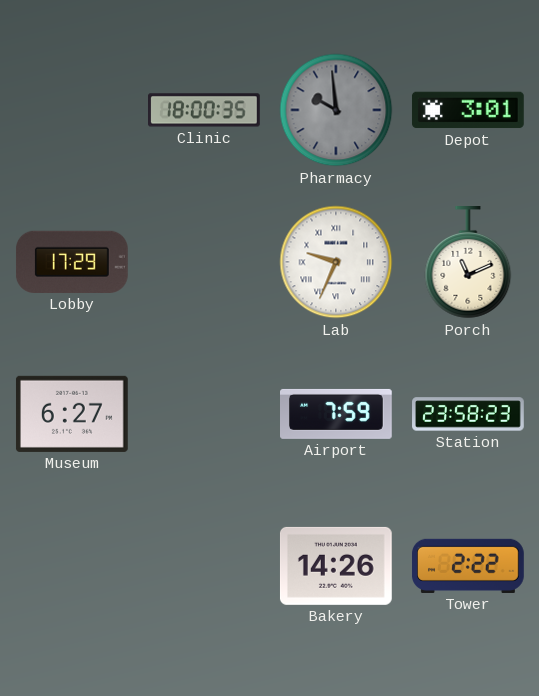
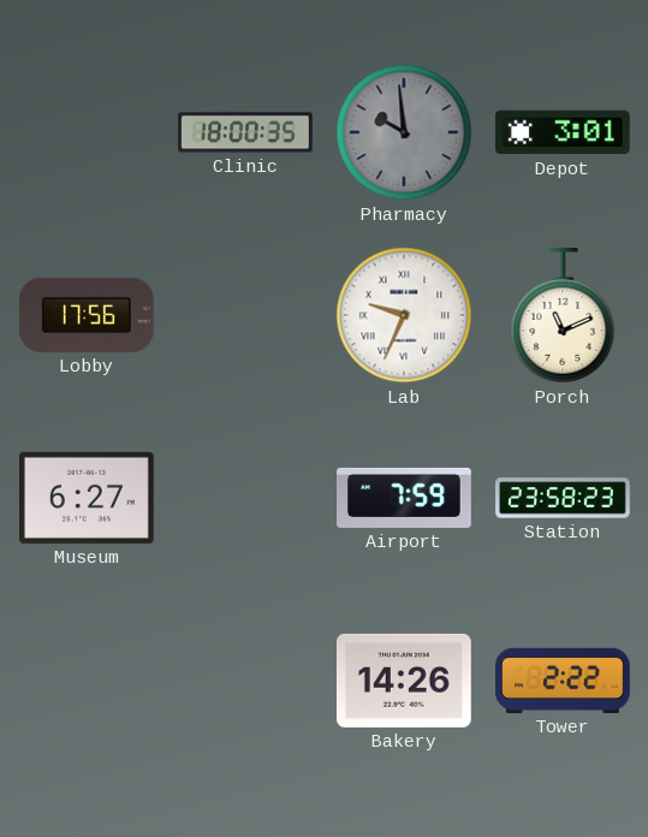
Lobby: 17:29 -> 17:56
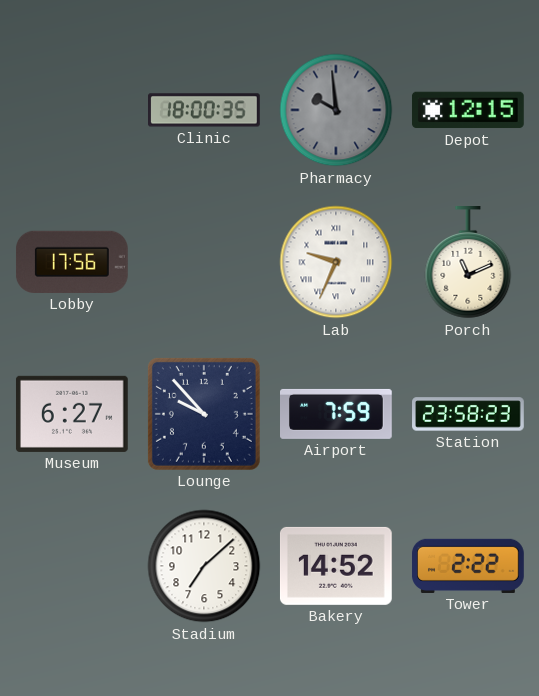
Depot: 3:01 -> 12:15
Lounge: none -> 9:53
Stadium: none -> 7:08
Bakery: 14:26 -> 14:52
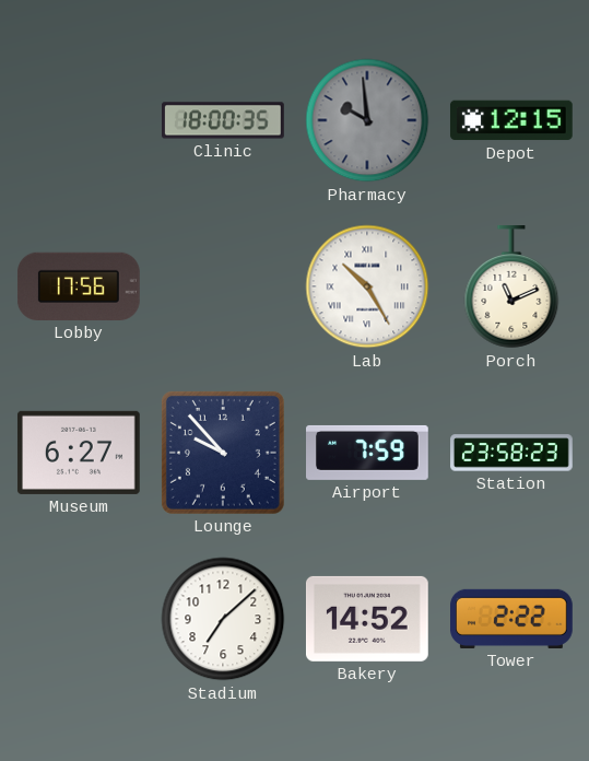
Lab: 9:34 -> 10:25
